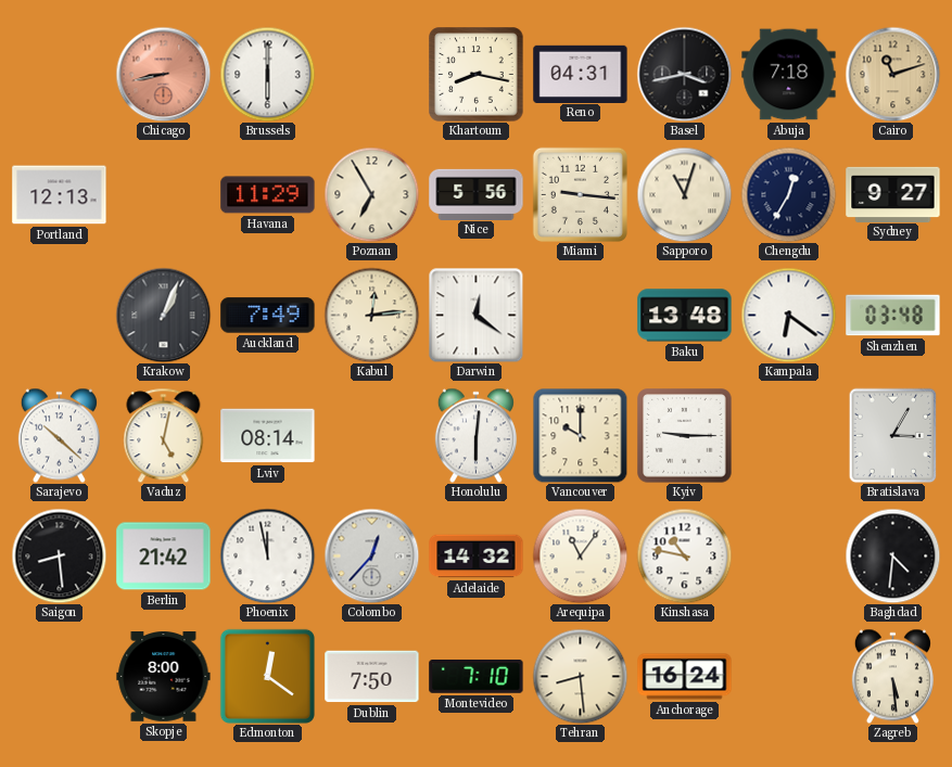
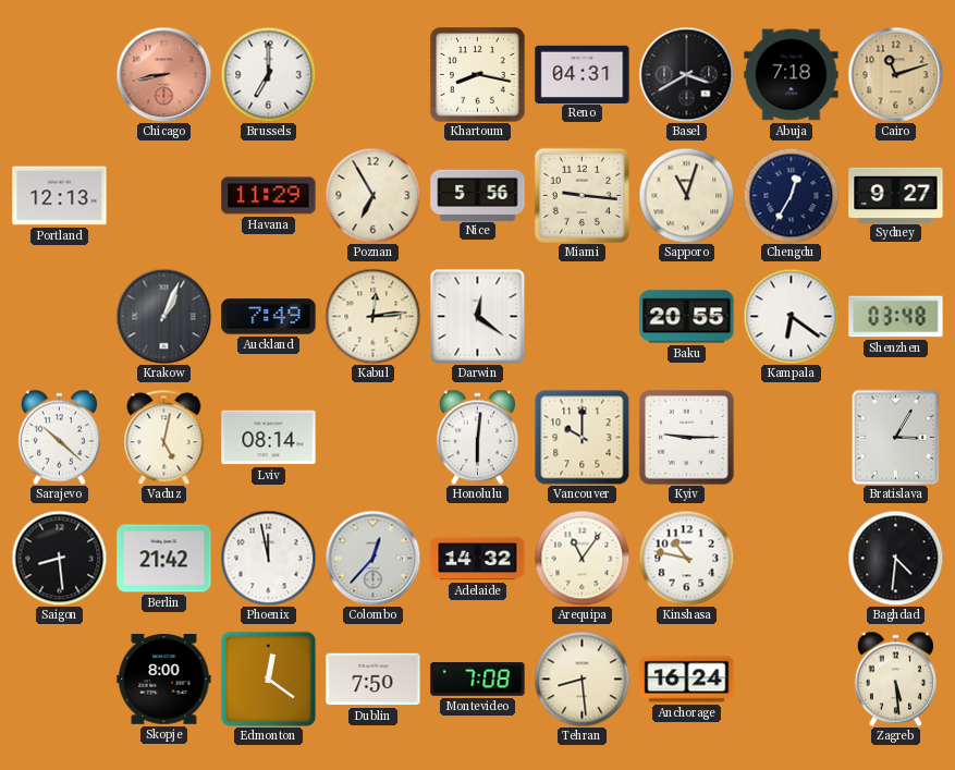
Brussels: 6:00 -> 7:00
Basel: 3:43 -> 3:40
Baku: 13:48 -> 20:55
Montevideo: 7:10 -> 7:08
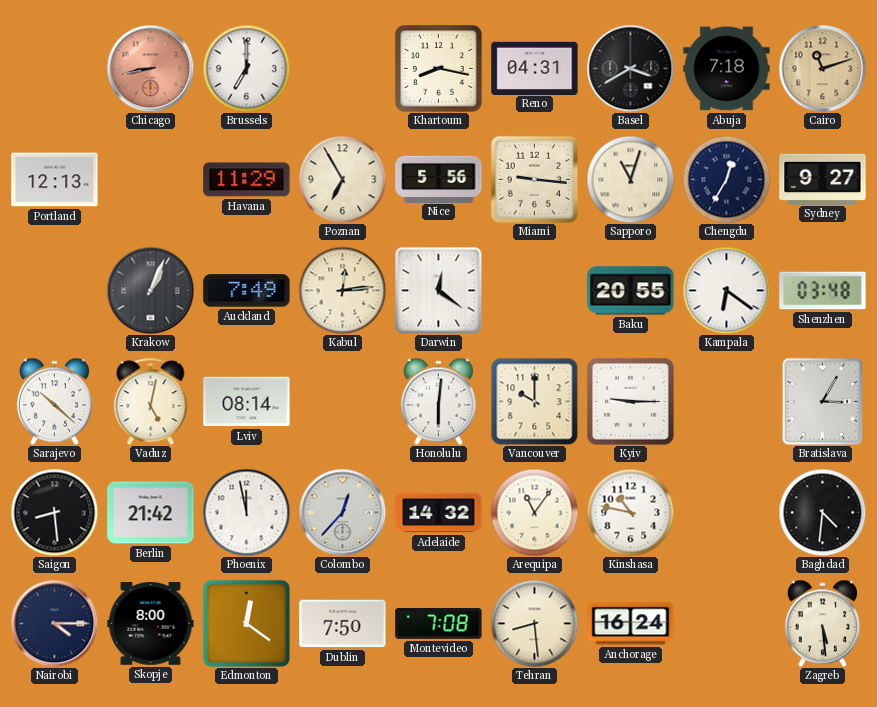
Nairobi: none -> 4:15
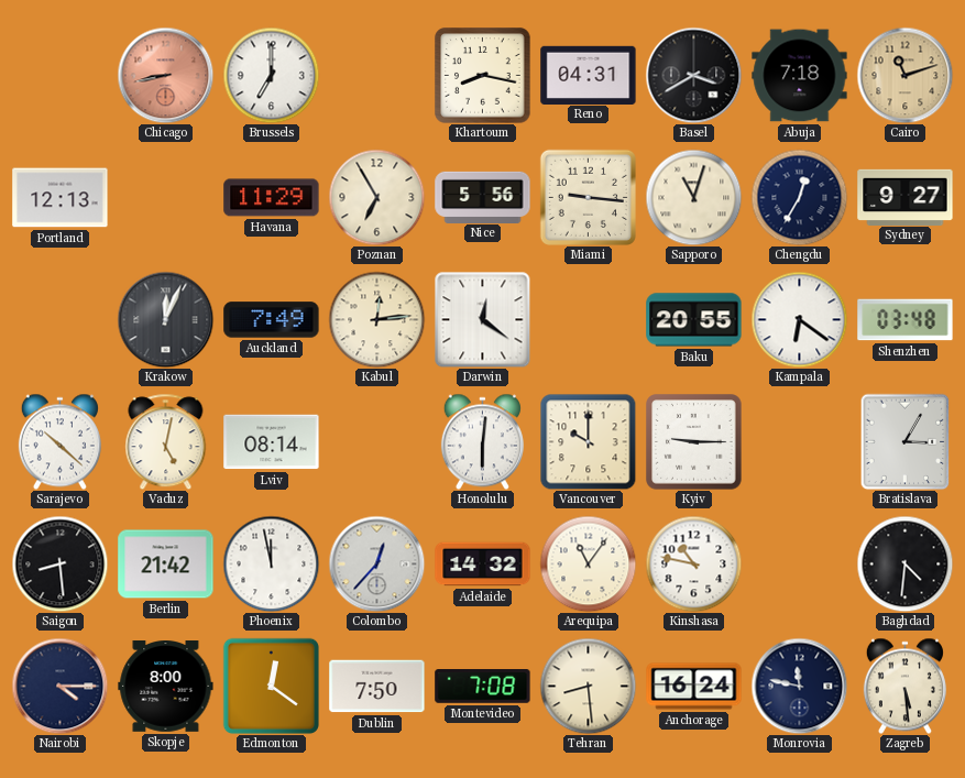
Krakow: 1:04 -> 12:04
Monrovia: none -> 11:47
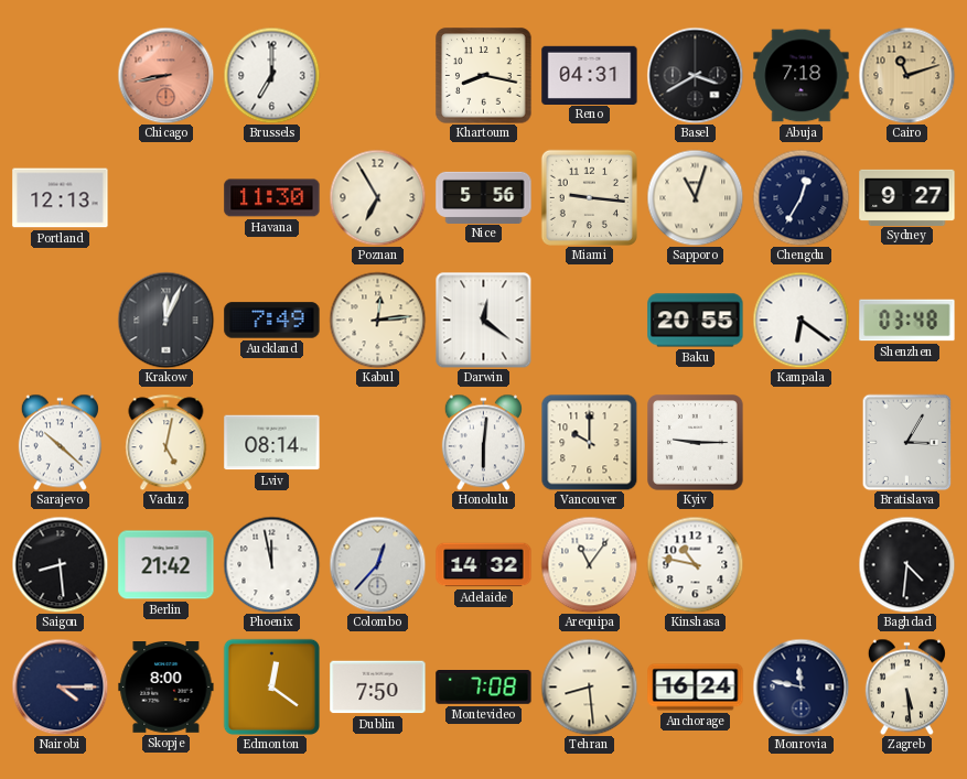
Havana: 11:29 -> 11:30
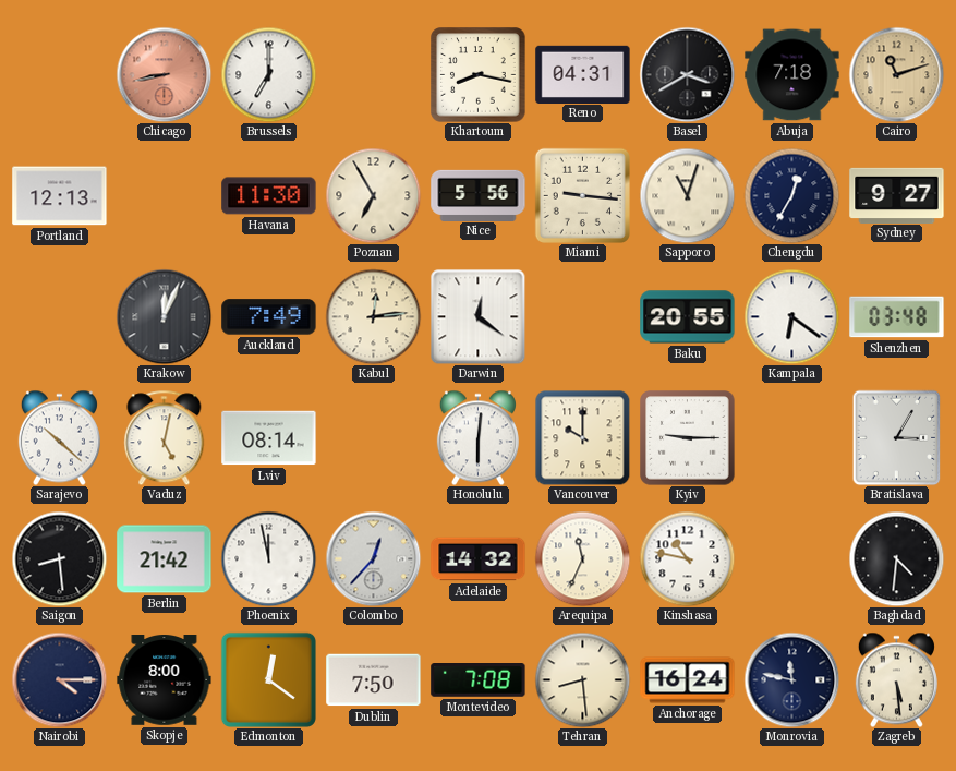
Arequipa: 11:06 -> 11:34
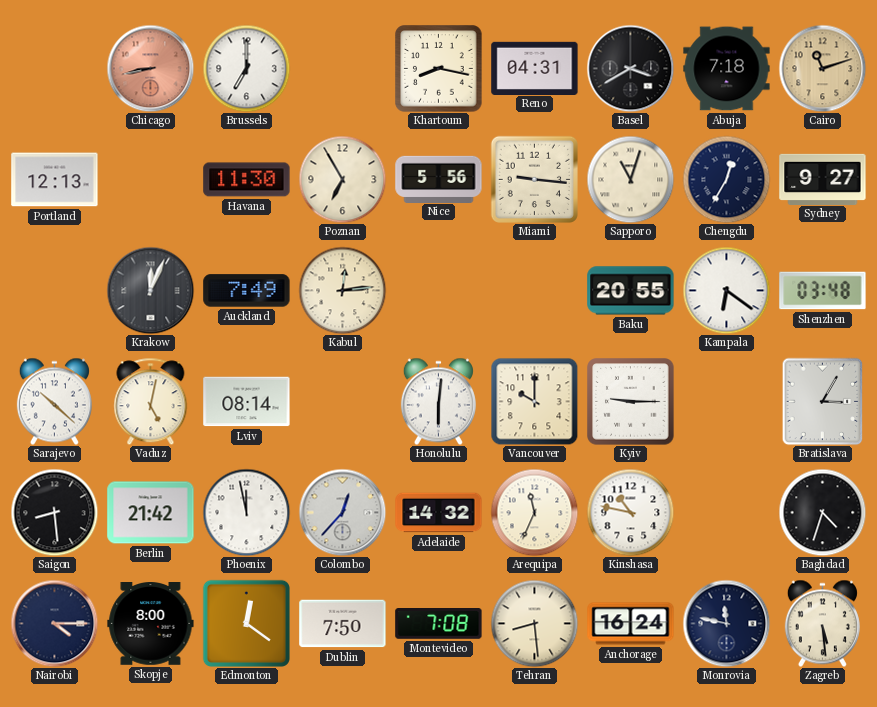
Darwin: 12:21 -> none
Baghdad: 4:31 -> 4:33
